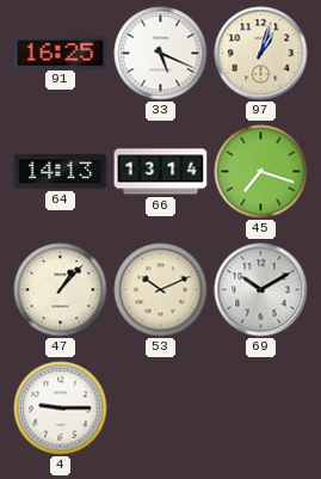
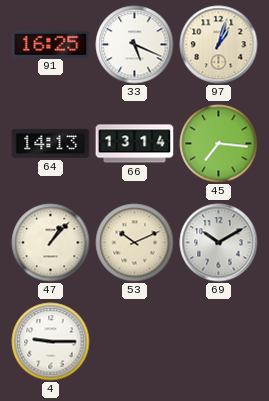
45: 7:18 -> 7:16
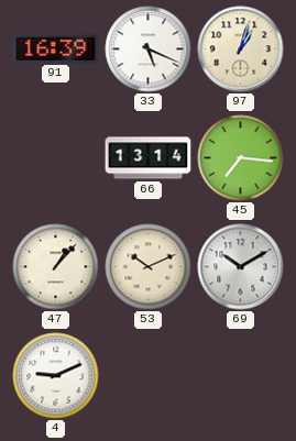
91: 16:25 -> 16:39
64: 14:13 -> none
4: 9:15 -> 9:11
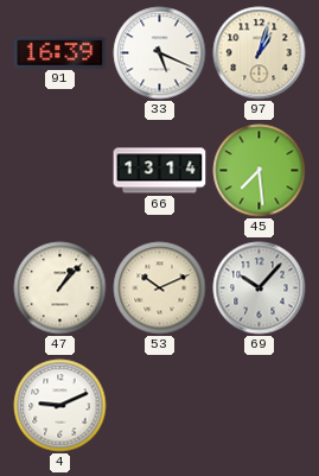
45: 7:16 -> 7:29
69: 10:10 -> 10:07
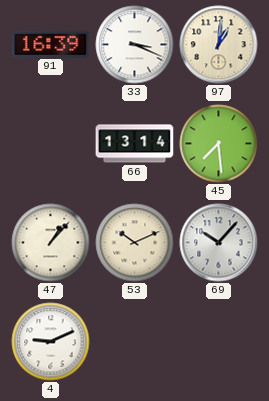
33: 5:19 -> 3:19
97: 1:03 -> 1:01
